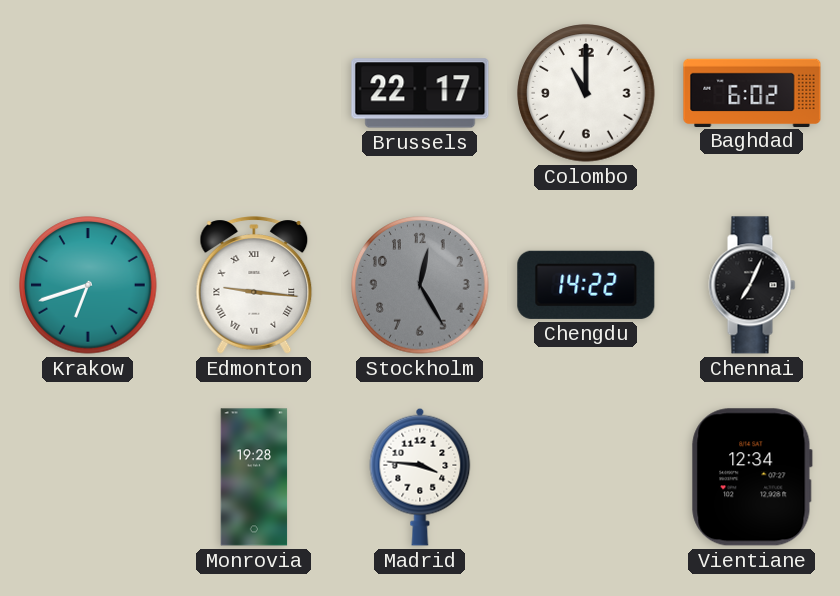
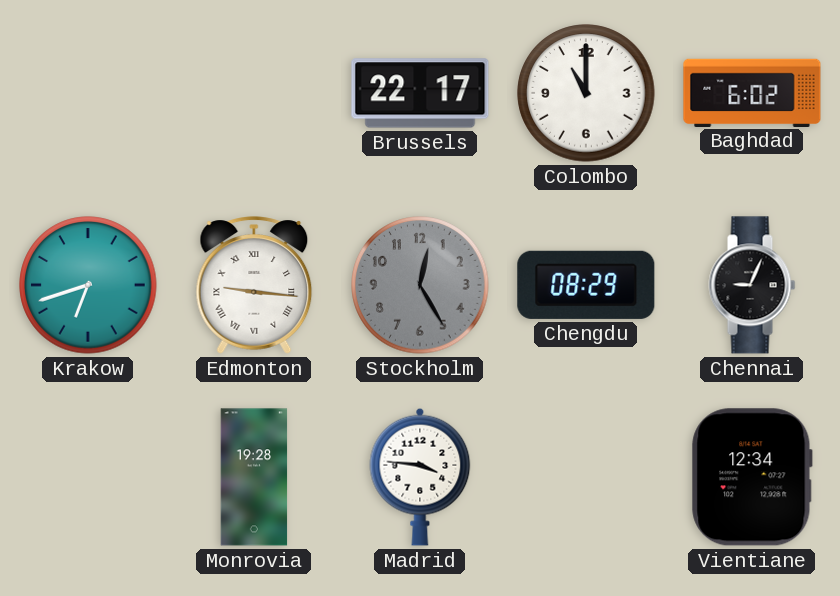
Chengdu: 14:22 -> 08:29
Chennai: 7:04 -> 9:04
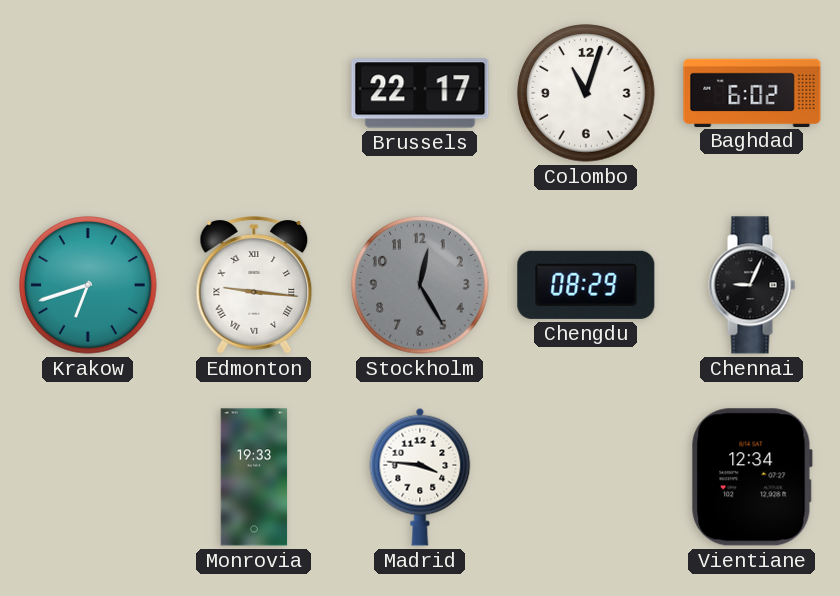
Colombo: 11:00 -> 11:03
Monrovia: 19:28 -> 19:33
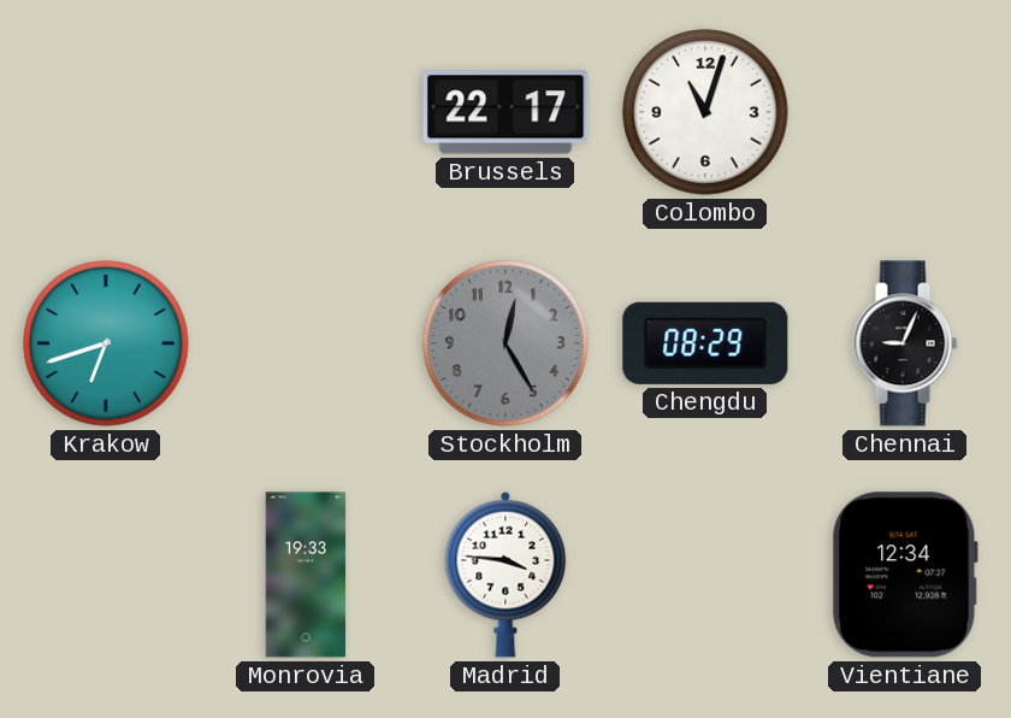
Baghdad: 6:02 -> none
Edmonton: 9:16 -> none
